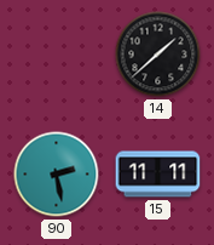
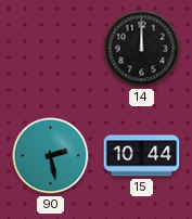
14: 1:38 -> 12:00
15: 11:11 -> 10:44
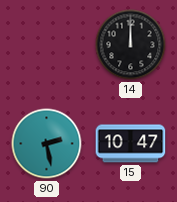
15: 10:44 -> 10:47
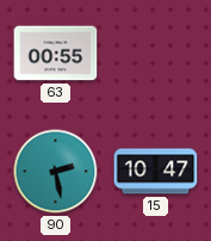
63: none -> 00:55
14: 12:00 -> none
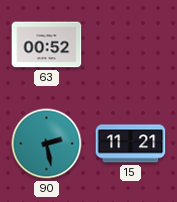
63: 00:55 -> 00:52
15: 10:47 -> 11:21
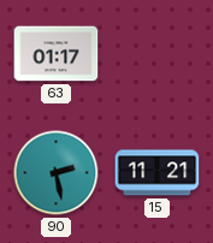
63: 00:52 -> 01:17
